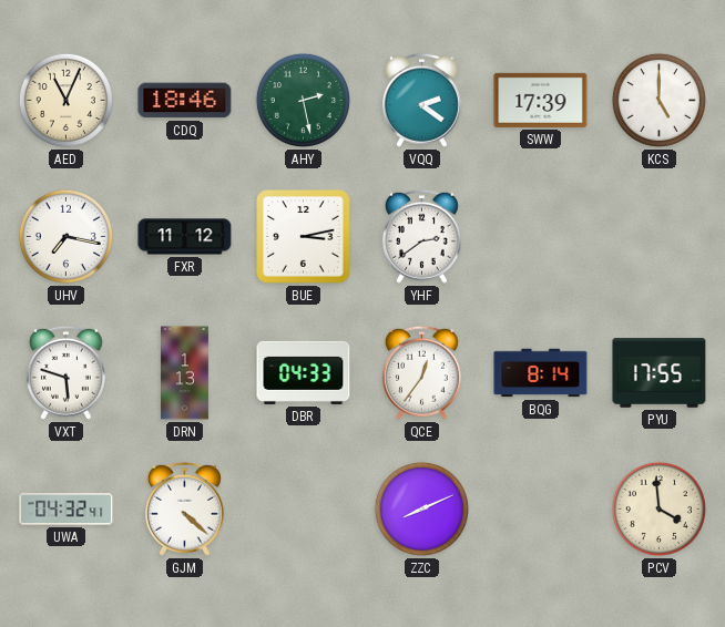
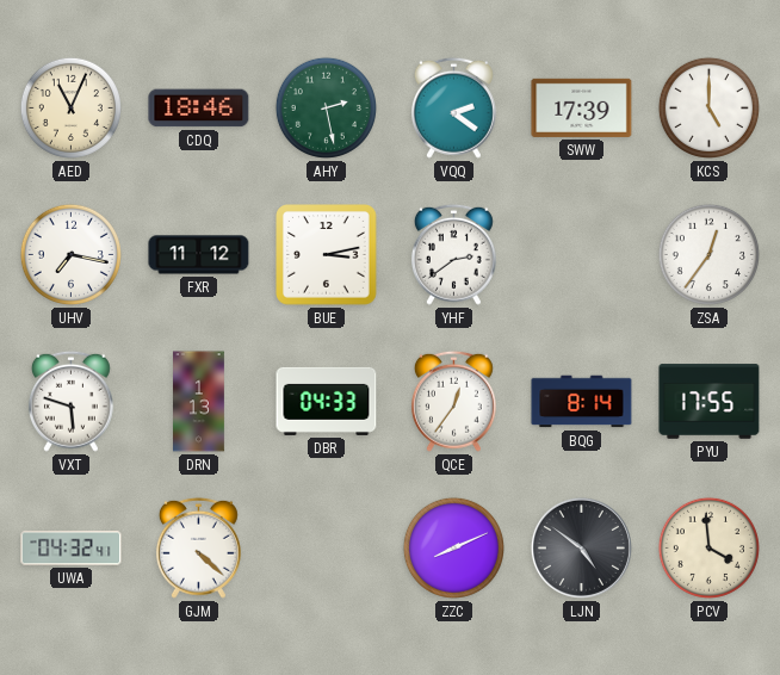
ZSA: none -> 12:36
LJN: none -> 4:51
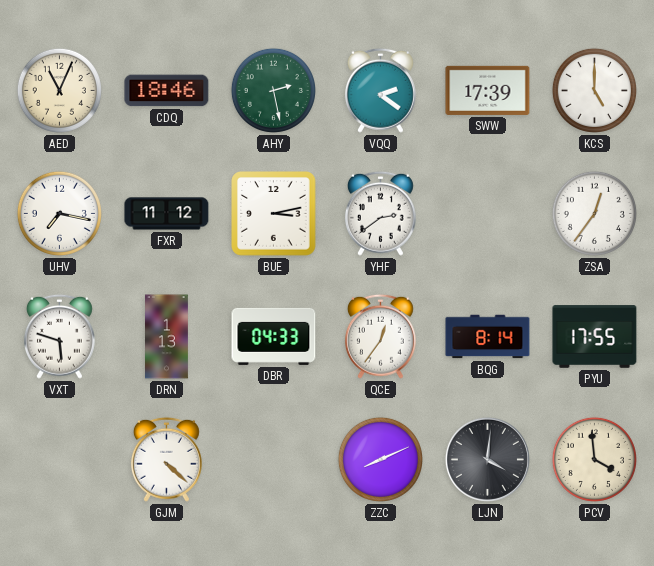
UWA: 04:32 -> none
LJN: 4:51 -> 4:01
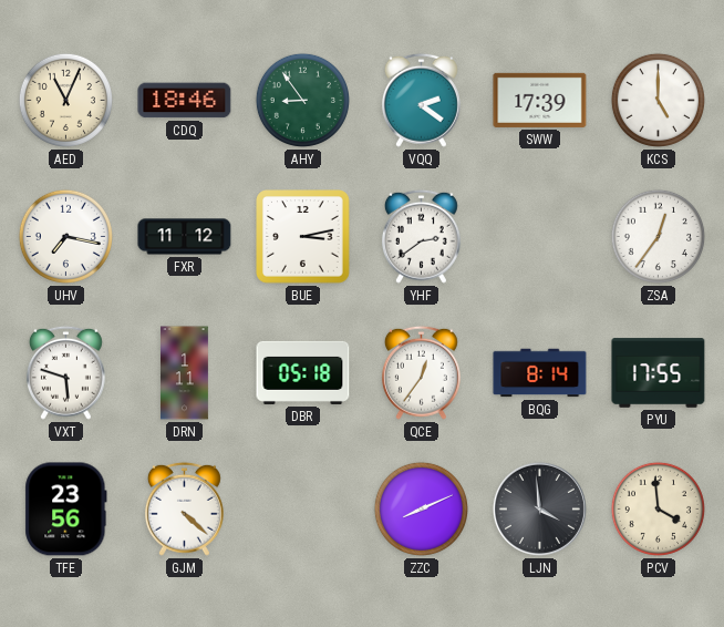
AHY: 2:28 -> 8:54
DRN: 1:13 -> 1:11
DBR: 04:33 -> 05:18
TFE: none -> 23:56
LJN: 4:01 -> 3:59
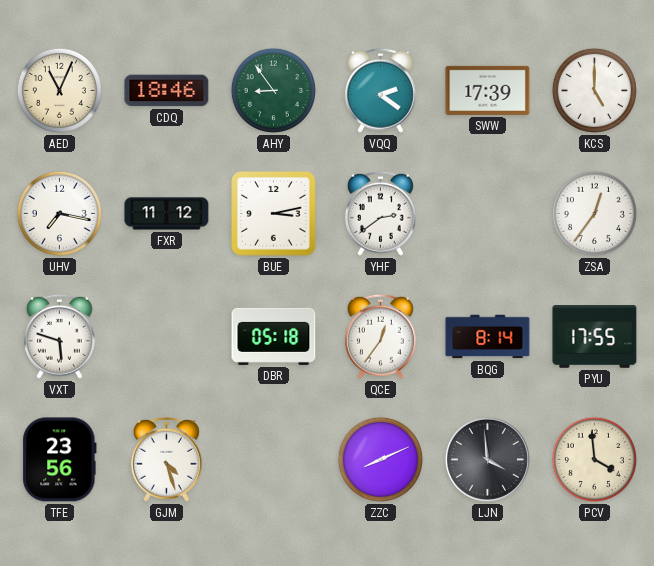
DRN: 1:11 -> none
GJM: 4:22 -> 4:27
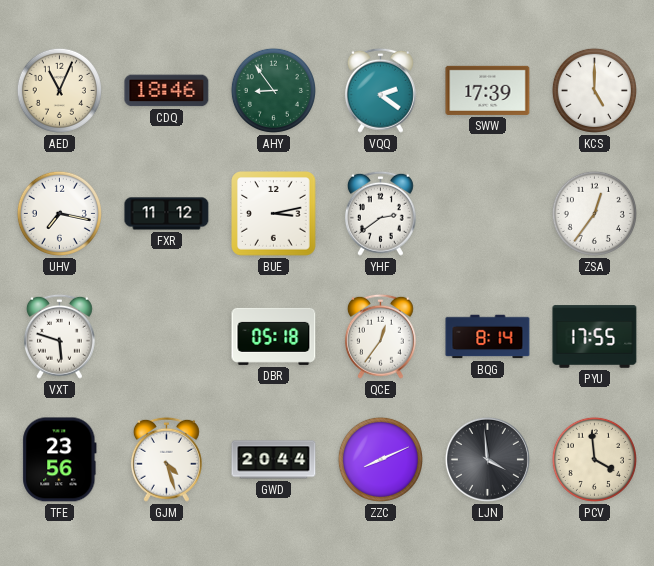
GWD: none -> 20:44
